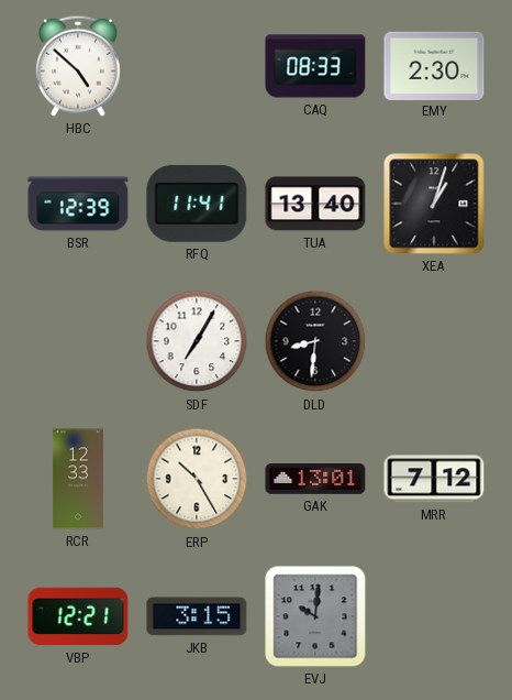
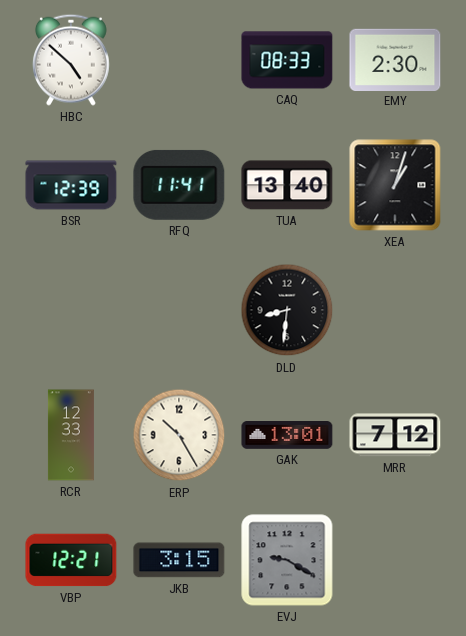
SDF: 7:05 -> none
EVJ: 10:01 -> 9:20
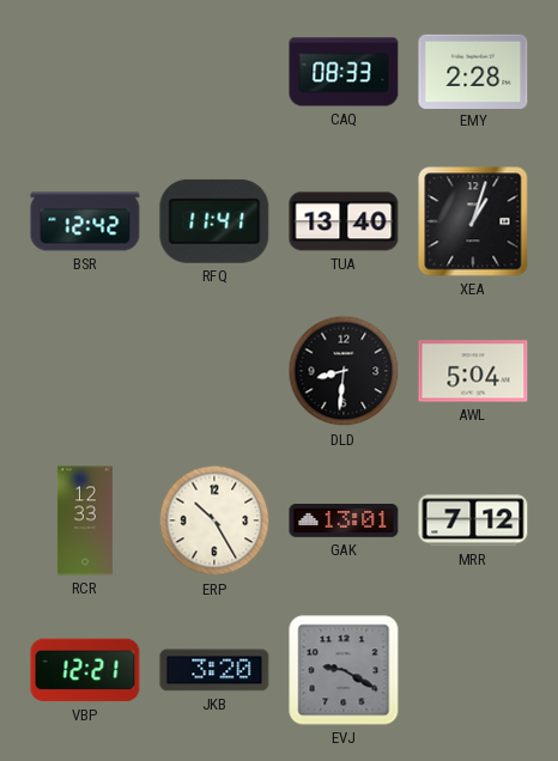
HBC: 4:52 -> none
EMY: 2:30 -> 2:28
BSR: 12:39 -> 12:42
AWL: none -> 5:04
JKB: 3:15 -> 3:20
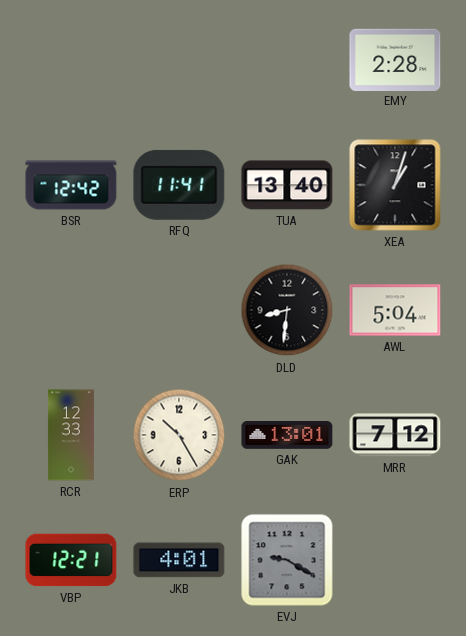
CAQ: 08:33 -> none
JKB: 3:20 -> 4:01
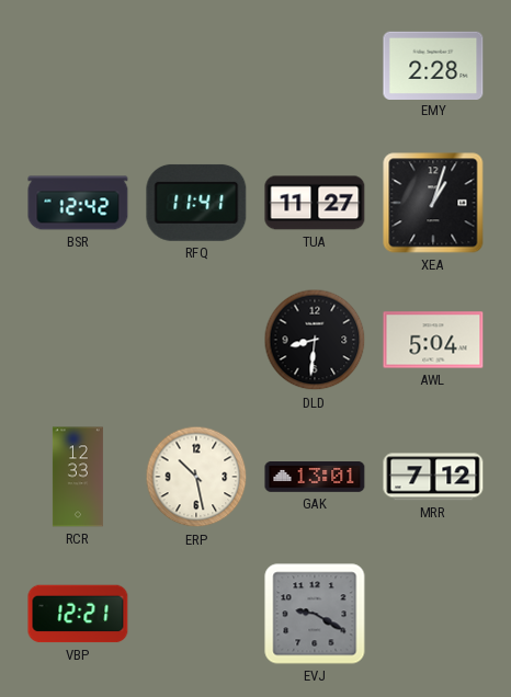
TUA: 13:40 -> 11:27
ERP: 10:25 -> 10:28
JKB: 4:01 -> none
